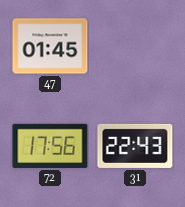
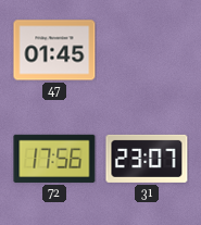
31: 22:43 -> 23:07
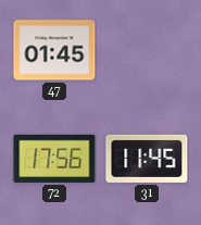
31: 23:07 -> 11:45
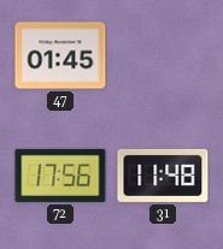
31: 11:45 -> 11:48
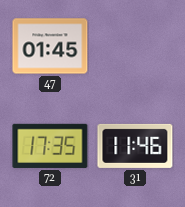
72: 17:56 -> 17:35
31: 11:48 -> 11:46
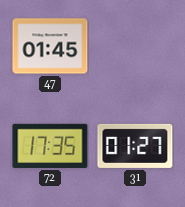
31: 11:46 -> 01:27
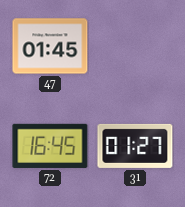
72: 17:35 -> 16:45
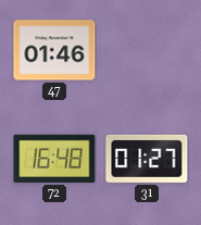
47: 01:45 -> 01:46
72: 16:45 -> 16:48
